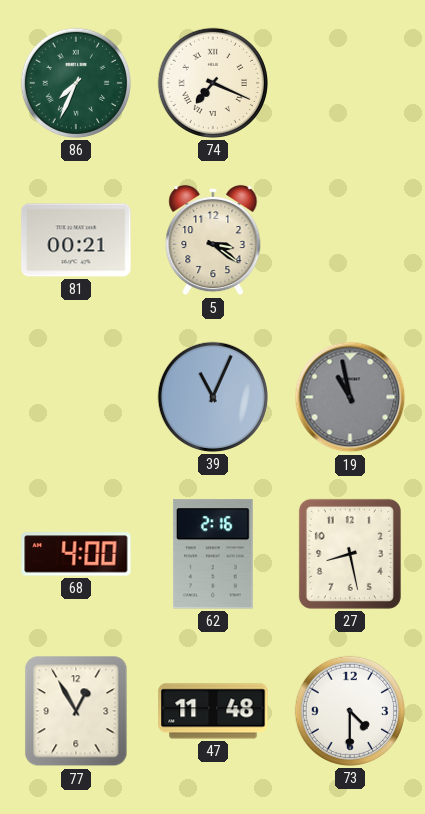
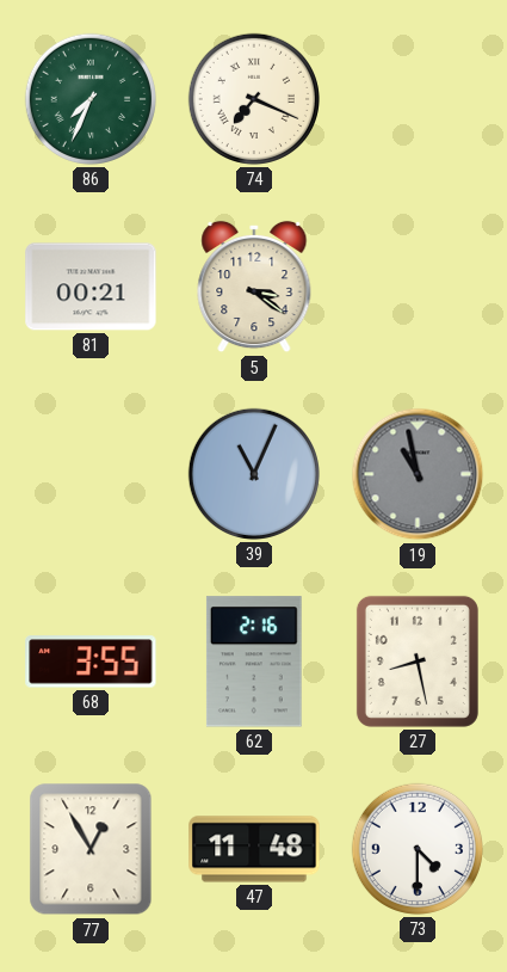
68: 4:00 -> 3:55
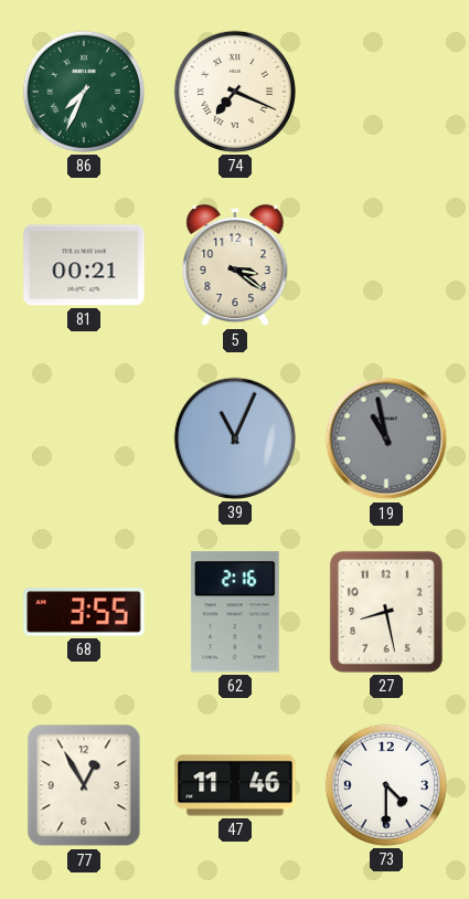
47: 11:48 -> 11:46
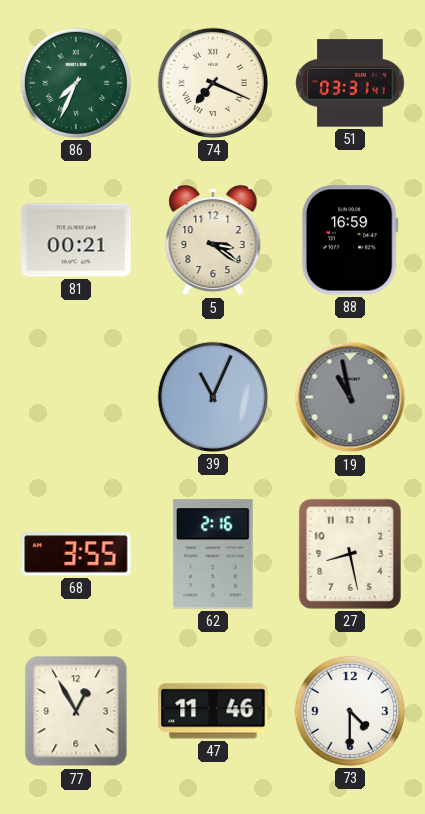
51: none -> 03:31
88: none -> 16:59
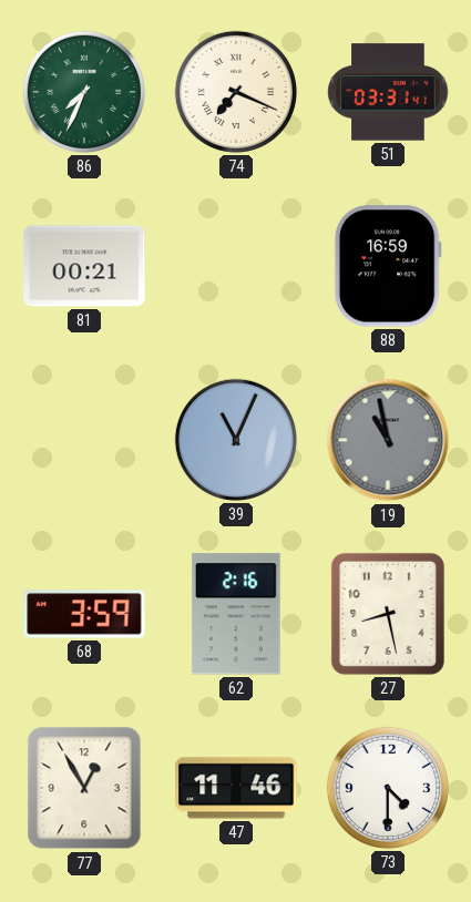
5: 3:21 -> none
68: 3:55 -> 3:59
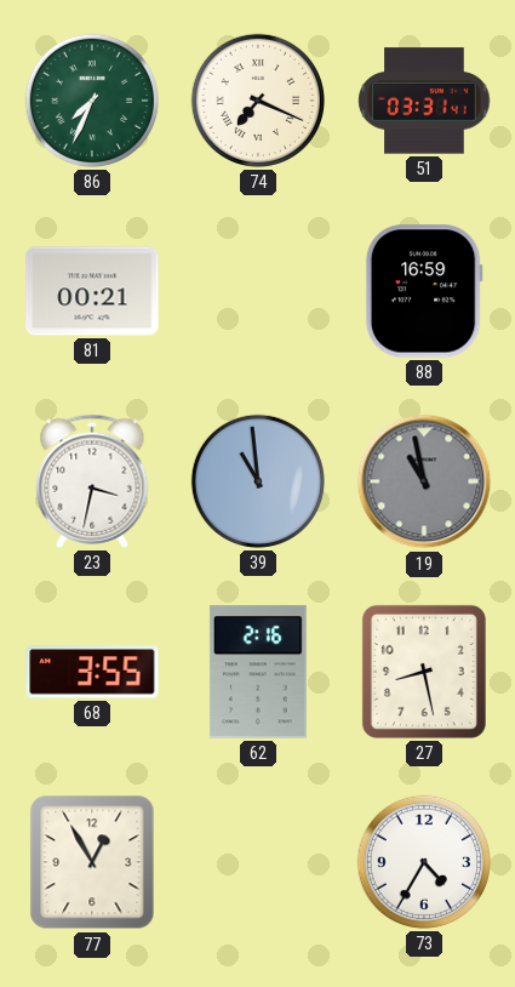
23: none -> 3:32
39: 11:04 -> 10:59
68: 3:59 -> 3:55
47: 11:46 -> none
73: 4:30 -> 4:35
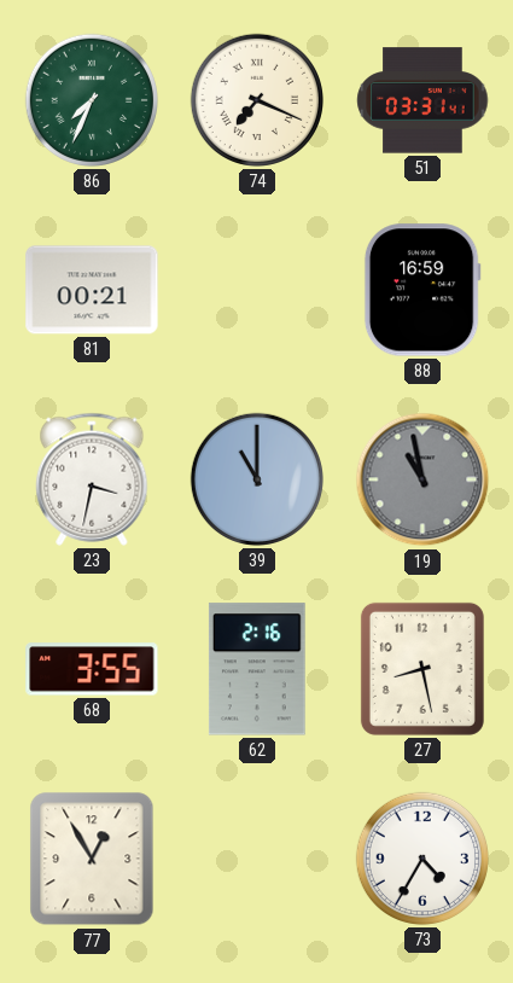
39: 10:59 -> 11:00
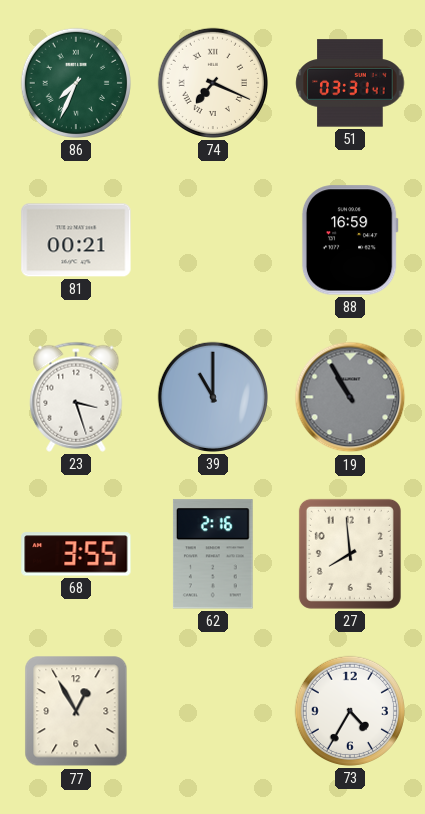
23: 3:32 -> 3:27
19: 10:58 -> 10:55
27: 8:28 -> 7:59
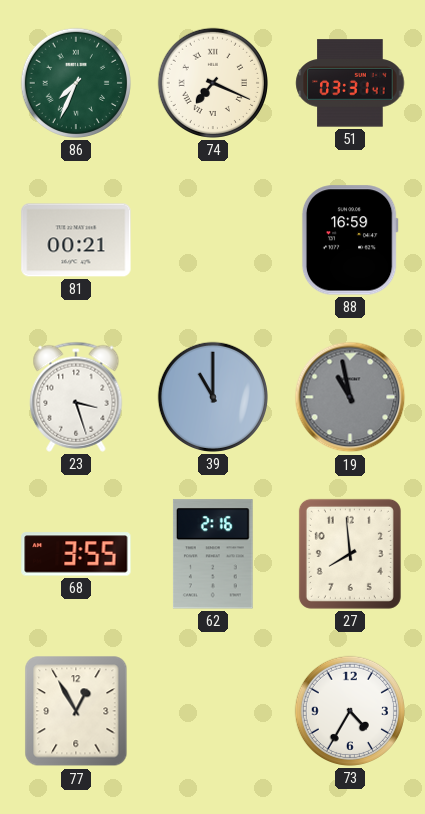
19: 10:55 -> 10:58
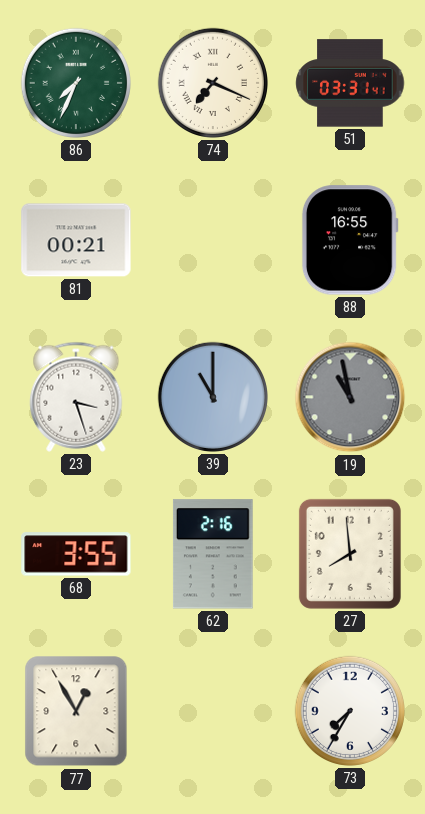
88: 16:59 -> 16:55
73: 4:35 -> 7:35
